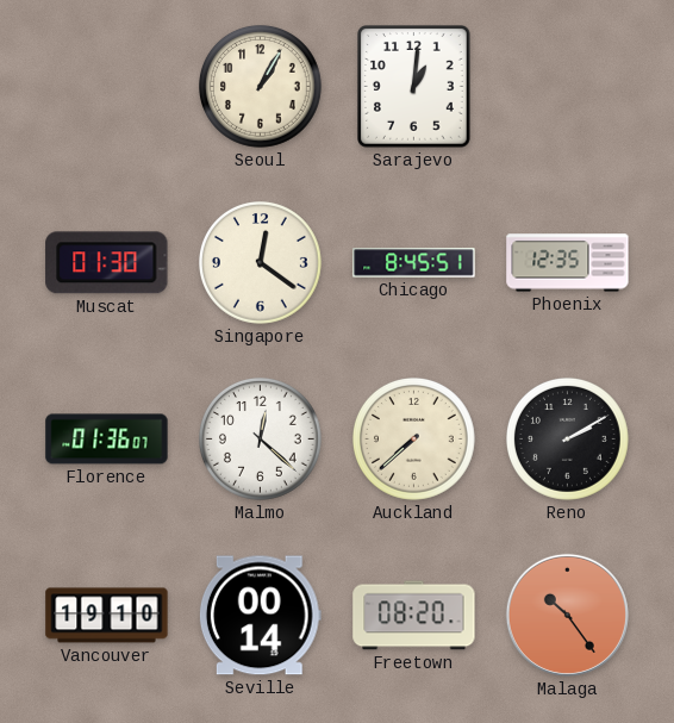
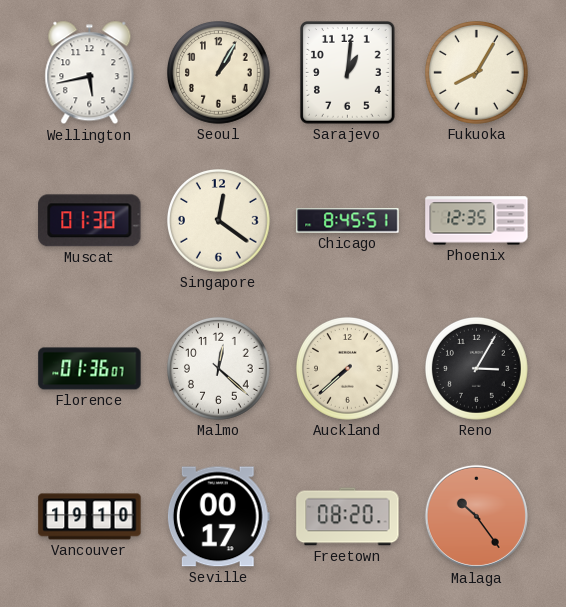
Wellington: none -> 5:43
Fukuoka: none -> 8:05
Reno: 2:10 -> 3:05
Seville: 00:14 -> 00:17
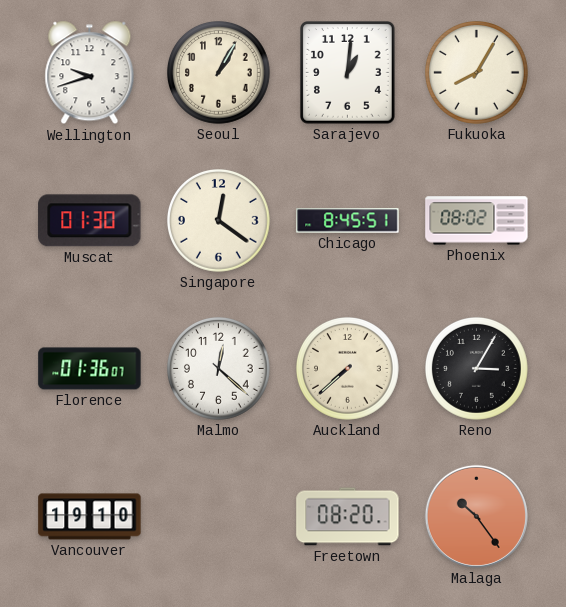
Wellington: 5:43 -> 9:42
Phoenix: 12:35 -> 08:02
Seville: 00:17 -> none
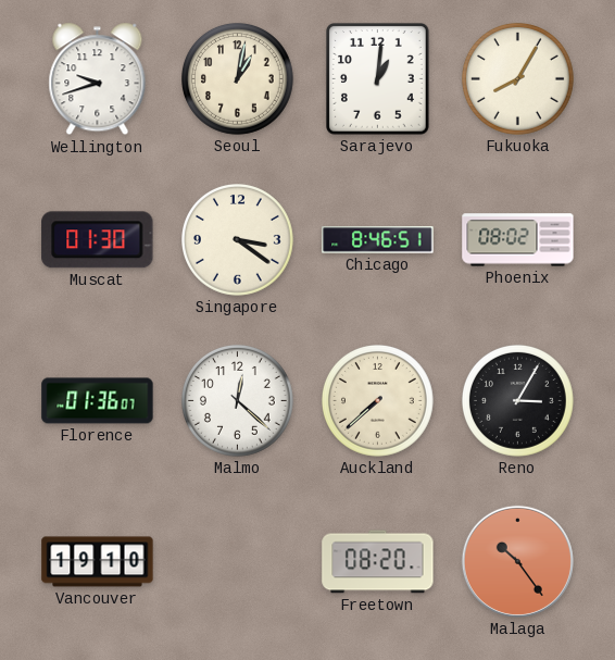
Seoul: 1:05 -> 1:02
Singapore: 12:21 -> 3:21
Chicago: 8:45 -> 8:46
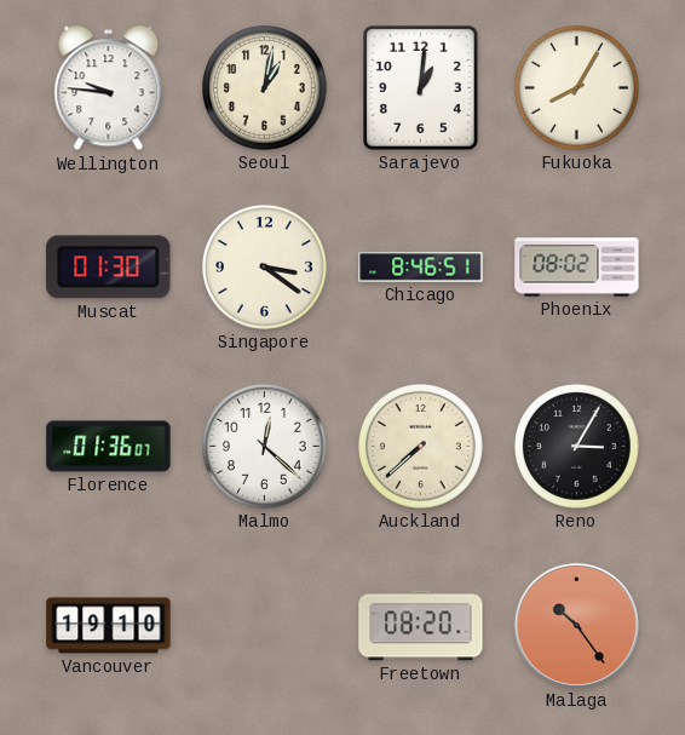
Wellington: 9:42 -> 9:46
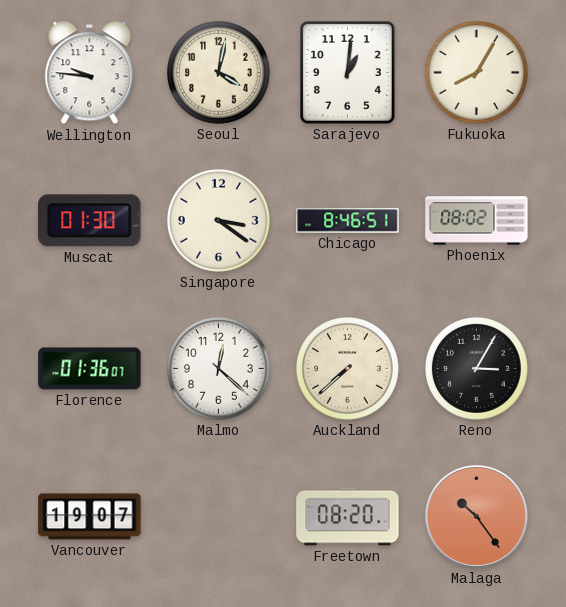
Seoul: 1:02 -> 4:02
Vancouver: 19:10 -> 19:07
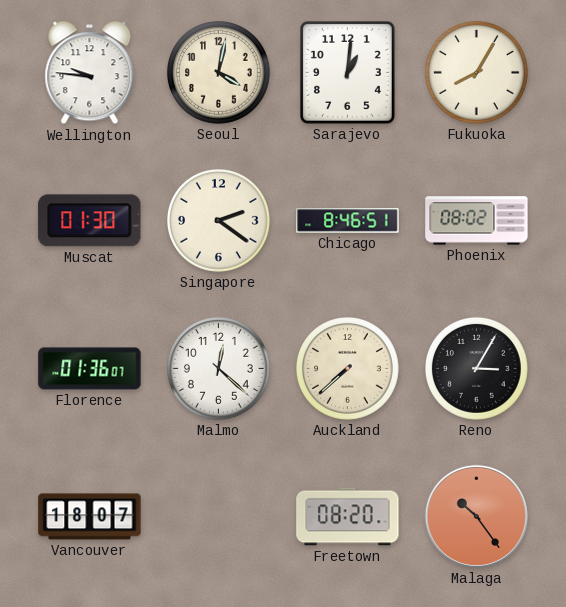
Singapore: 3:21 -> 2:21
Vancouver: 19:07 -> 18:07
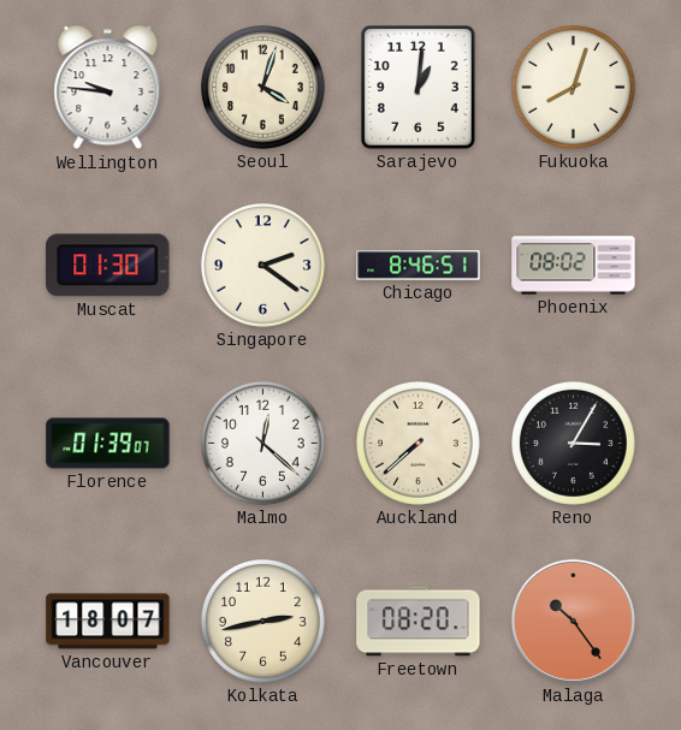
Seoul: 4:02 -> 4:03
Fukuoka: 8:05 -> 8:03
Florence: 01:36 -> 01:39
Kolkata: none -> 2:43
